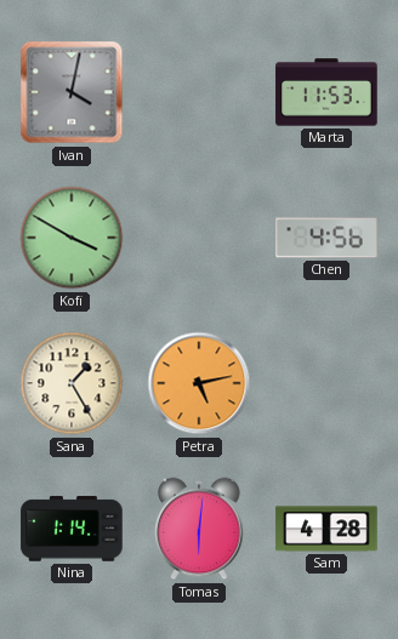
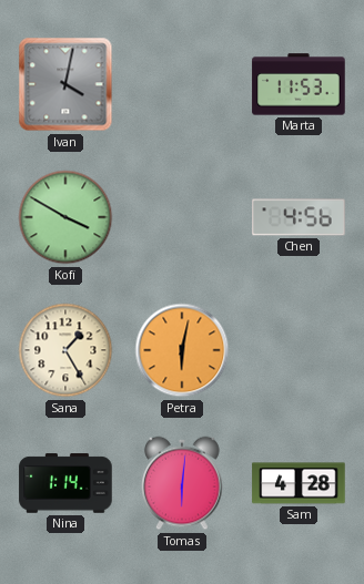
Petra: 5:13 -> 6:02
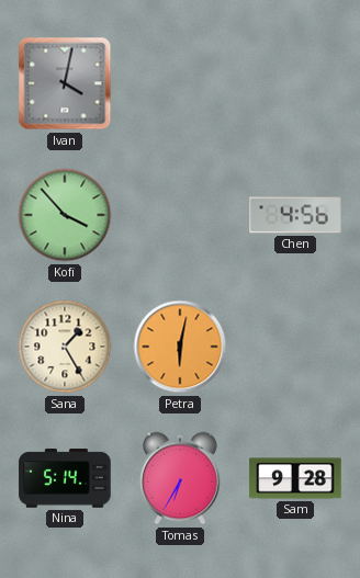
Marta: 11:53 -> none
Kofi: 3:50 -> 3:53
Nina: 1:14 -> 5:14
Tomas: 6:01 -> 6:35
Sam: 4:28 -> 9:28
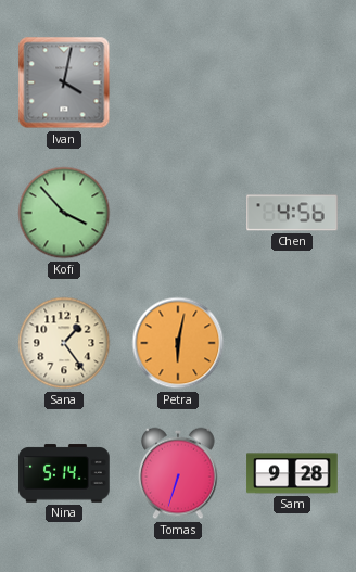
Sana: 1:25 -> 1:24
Tomas: 6:35 -> 6:33
